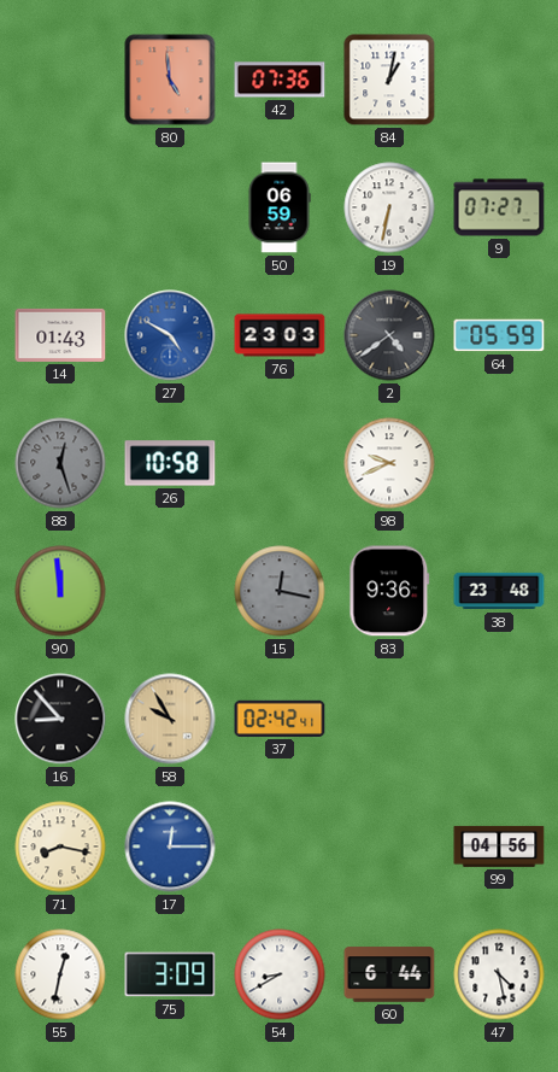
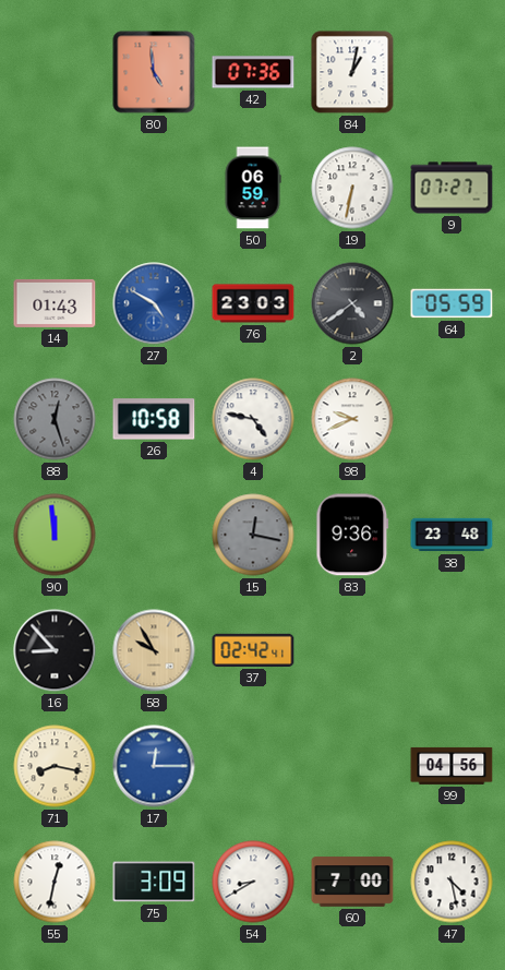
4: none -> 4:47
60: 6:44 -> 7:00
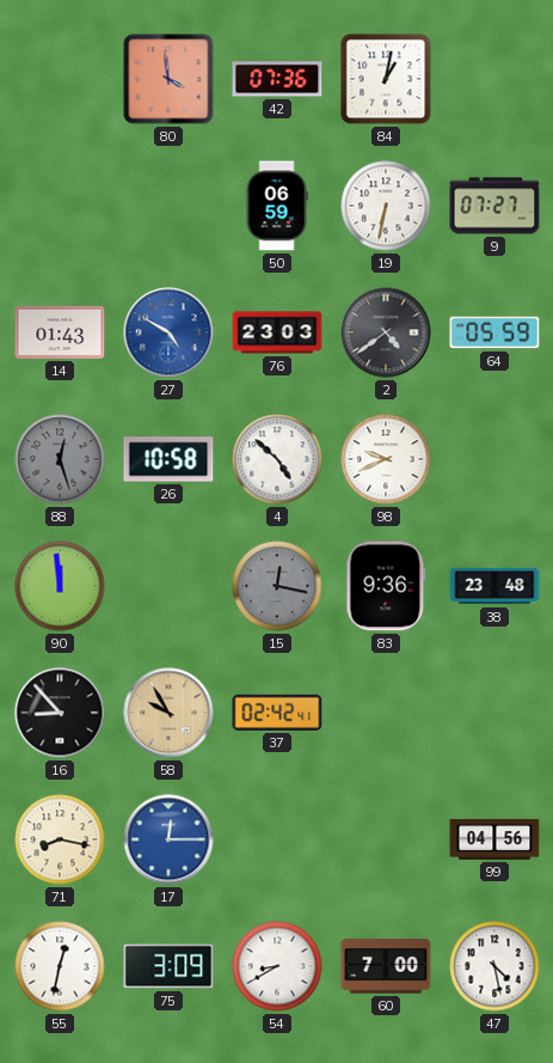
80: 4:59 -> 3:59
4: 4:47 -> 4:52
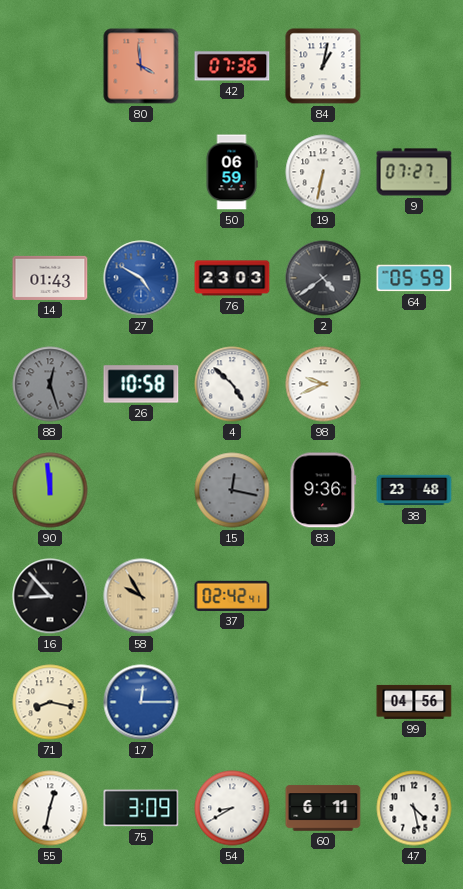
60: 7:00 -> 6:11
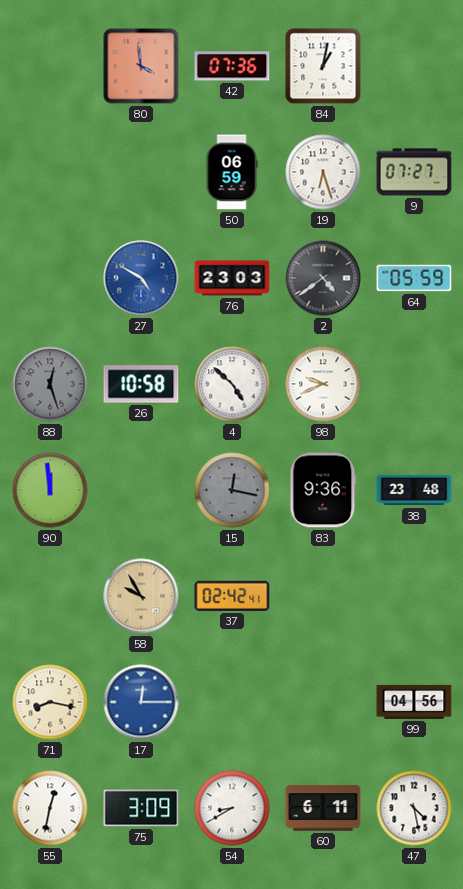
19: 6:32 -> 6:27
14: 01:43 -> none
16: 8:53 -> none
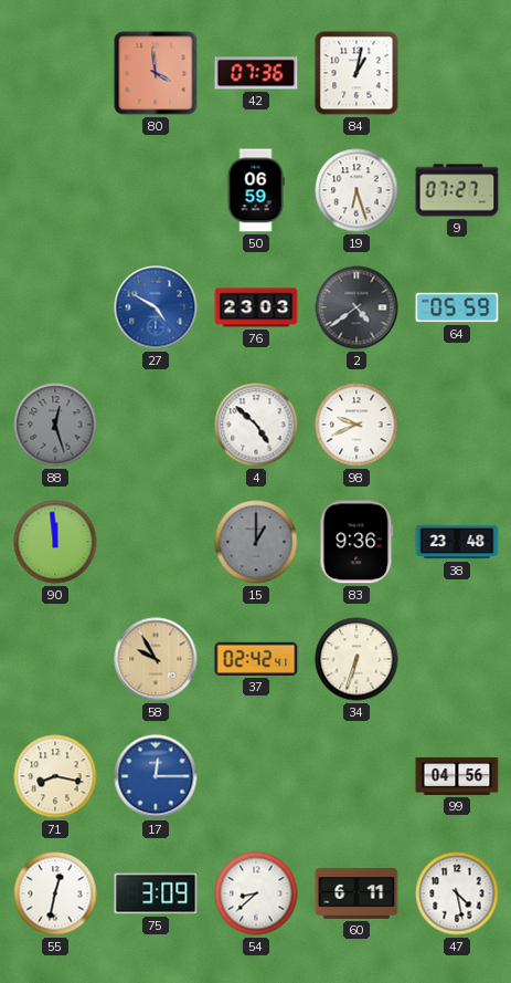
26: 10:58 -> none
15: 12:17 -> 1:00
34: none -> 6:33
54: 8:40 -> 8:38
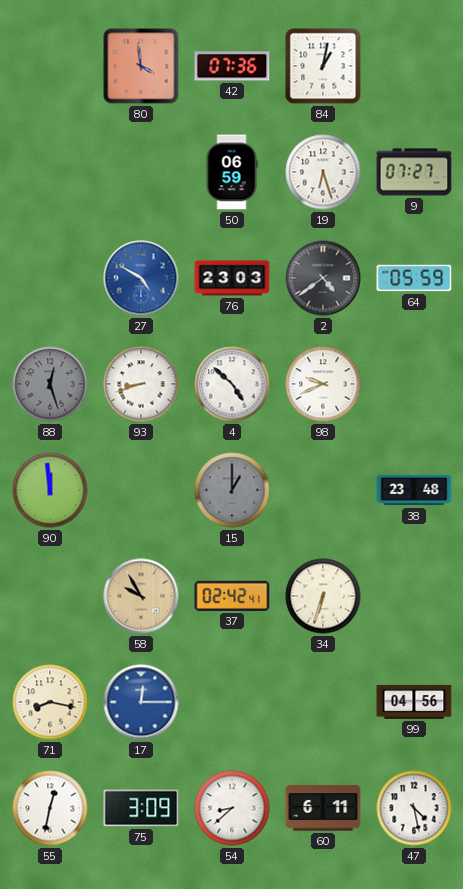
93: none -> 8:42
83: 9:36 -> none
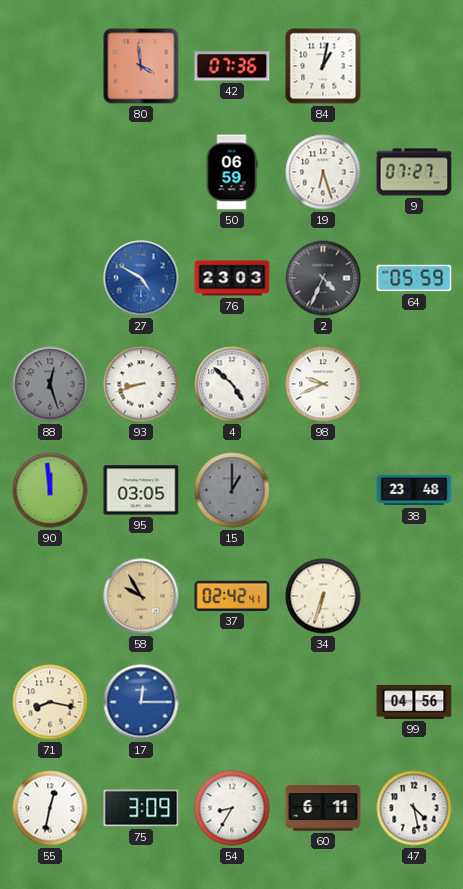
2: 4:39 -> 4:34
95: none -> 03:05
54: 8:38 -> 8:35
